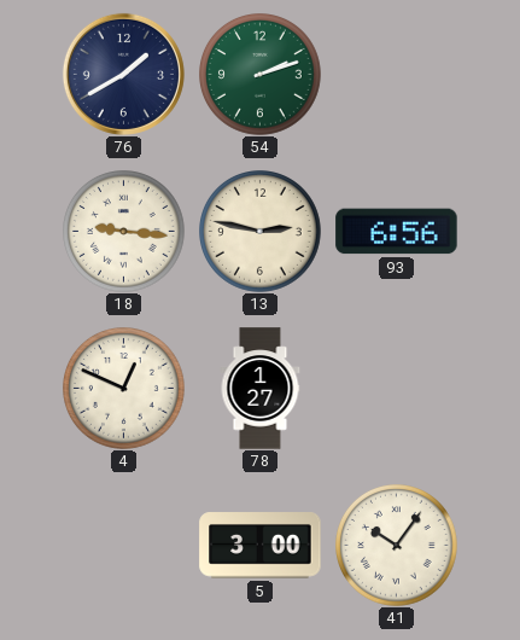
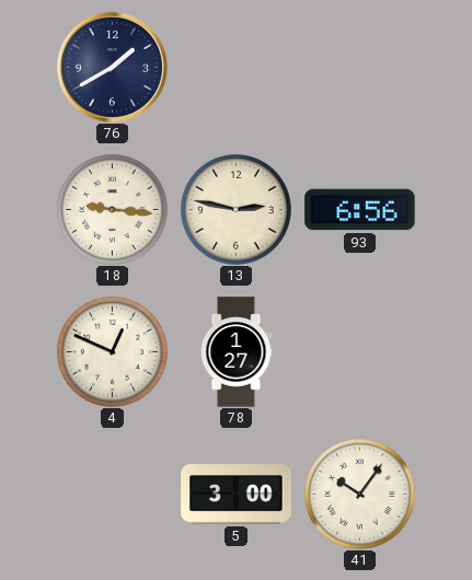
54: 2:12 -> none
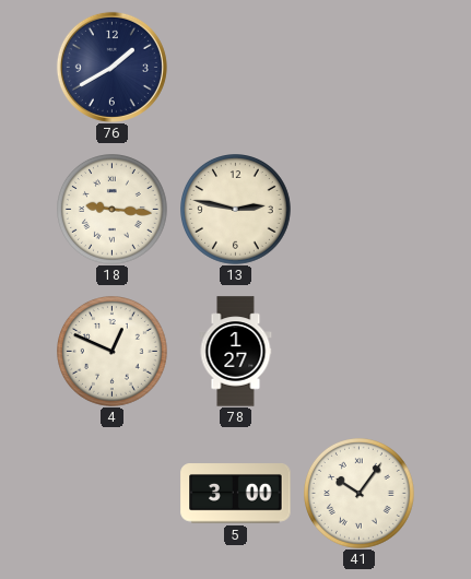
93: 6:56 -> none
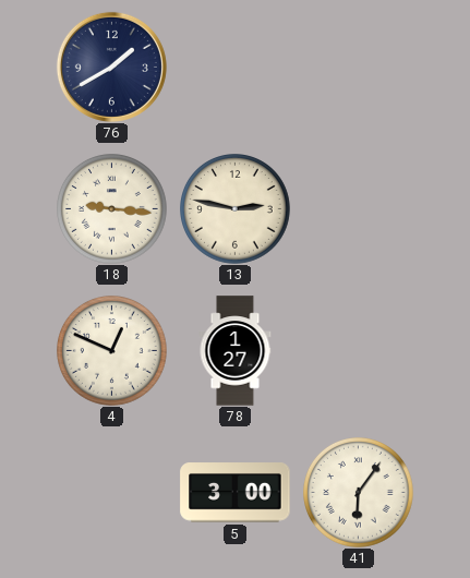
41: 10:06 -> 6:06
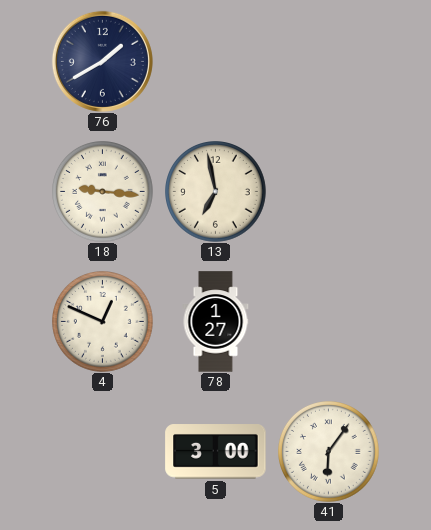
13: 2:47 -> 6:58
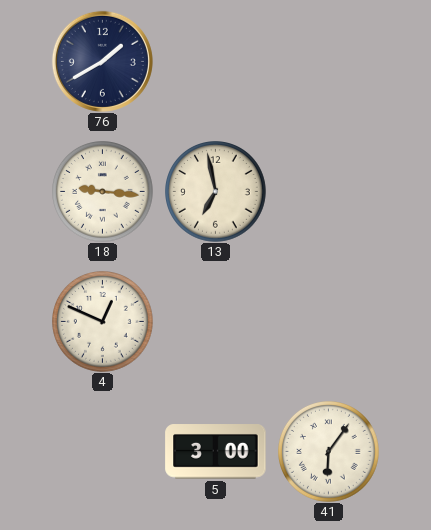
78: 1:27 -> none
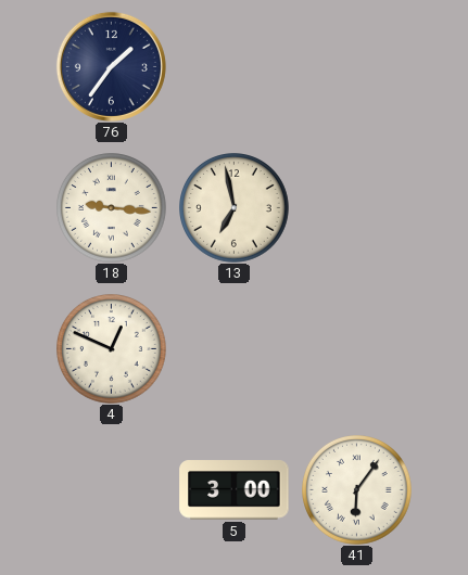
76: 1:40 -> 1:36
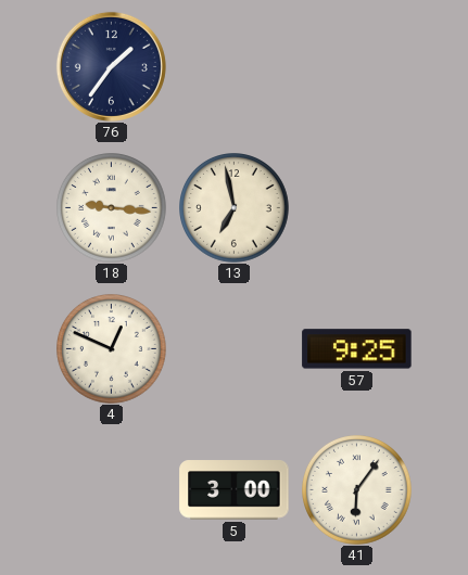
57: none -> 9:25
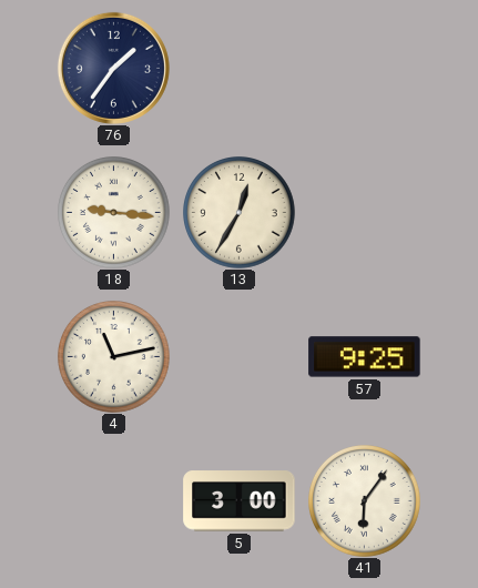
13: 6:58 -> 12:35
4: 12:49 -> 11:13
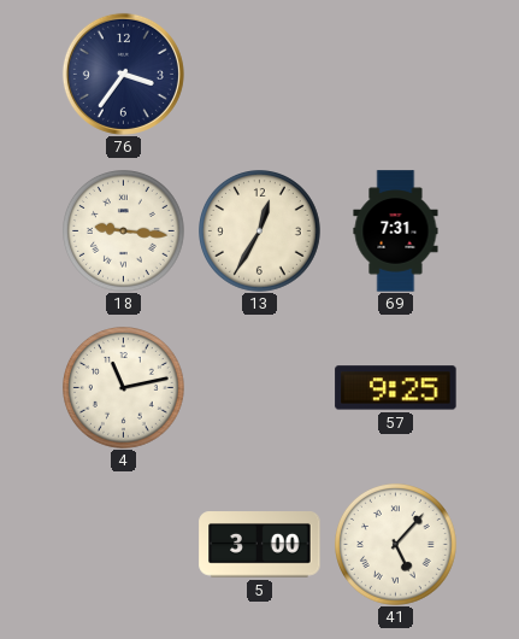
76: 1:36 -> 3:36
69: none -> 7:31
41: 6:06 -> 5:07
